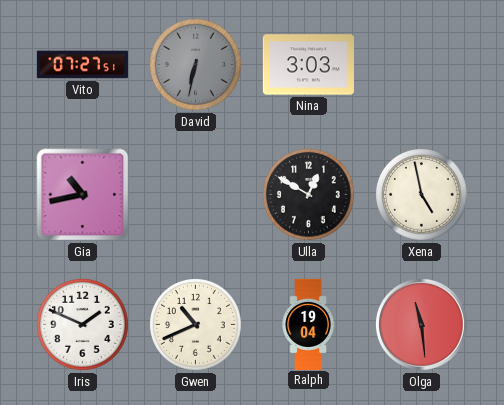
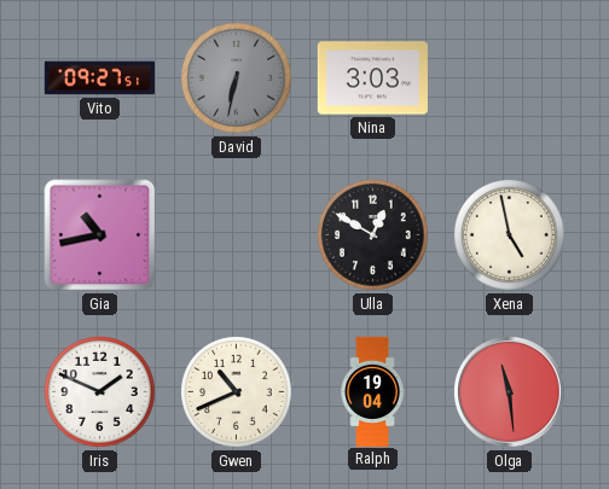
Vito: 07:27 -> 09:27
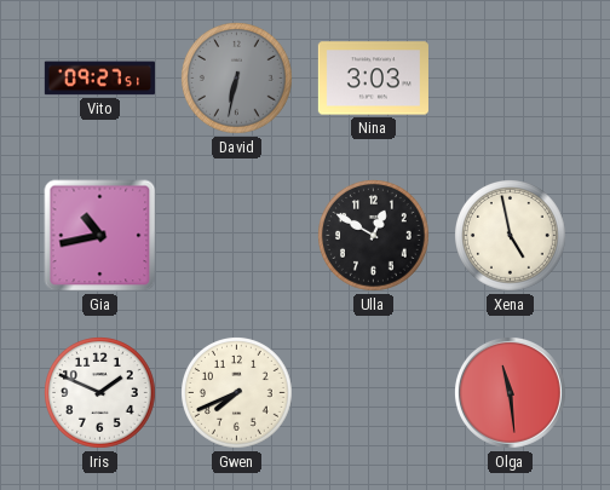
Gwen: 10:41 -> 7:41
Ralph: 19:04 -> none
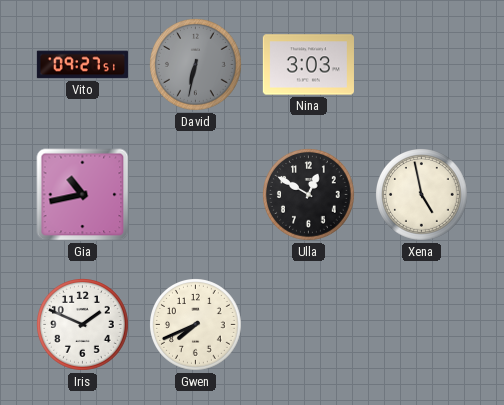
Olga: 11:29 -> none
